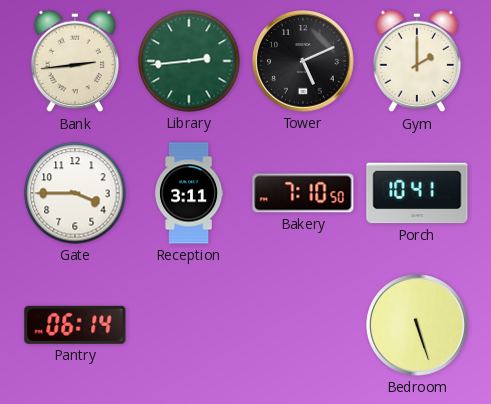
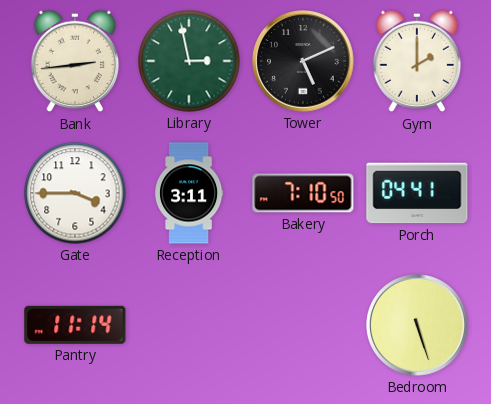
Library: 2:44 -> 2:58
Porch: 10:41 -> 04:41
Pantry: 06:14 -> 11:14
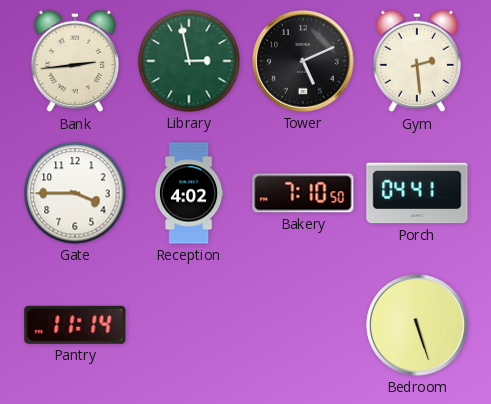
Gym: 2:00 -> 2:29
Reception: 3:11 -> 4:02
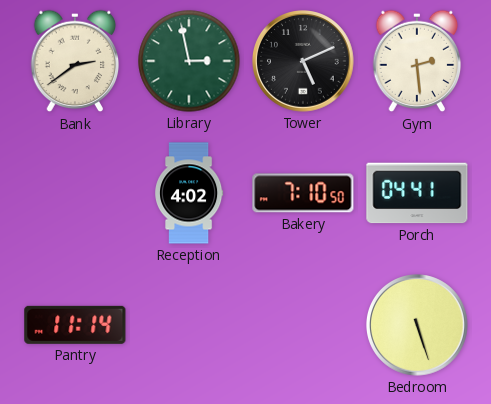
Bank: 2:44 -> 2:39
Gate: 3:45 -> none
